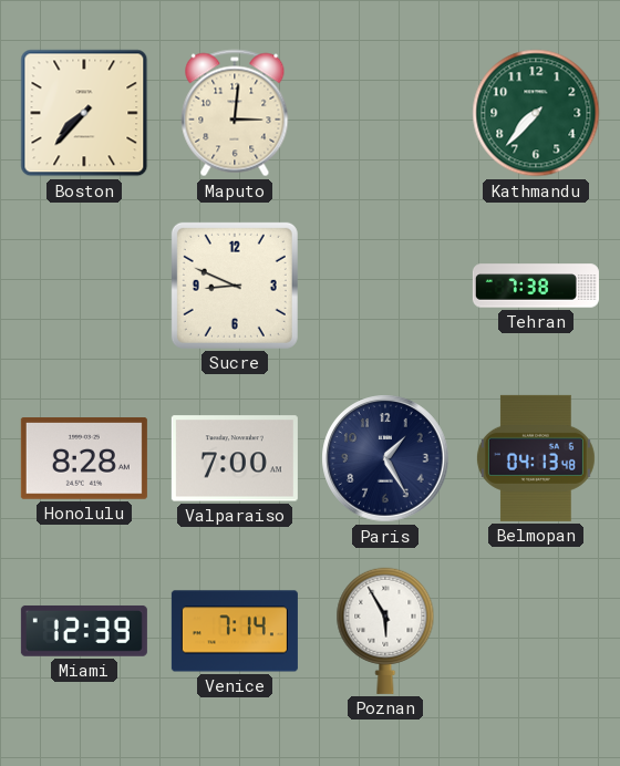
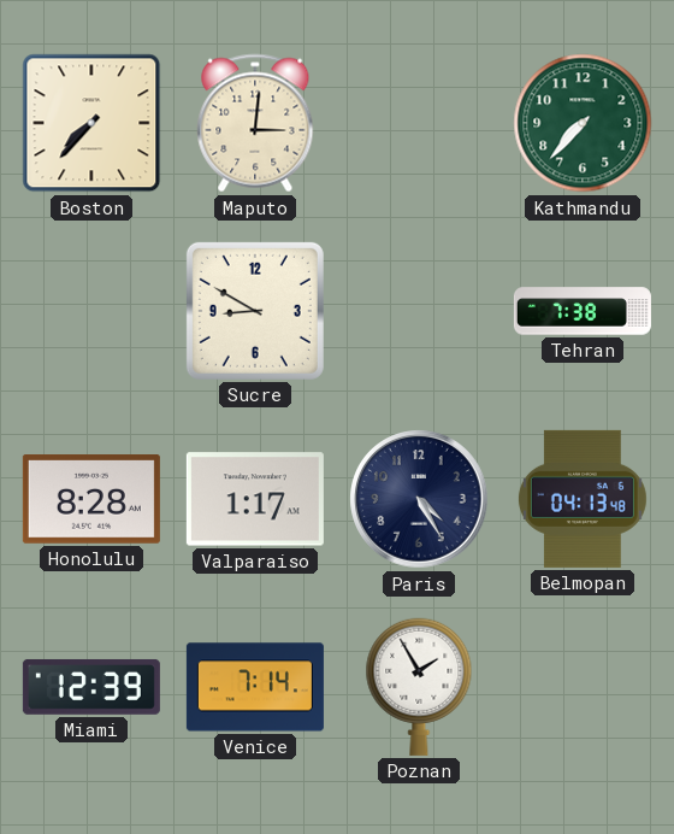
Sucre: 8:49 -> 8:50
Valparaiso: 7:00 -> 1:17
Paris: 1:25 -> 4:25
Poznan: 5:55 -> 1:55
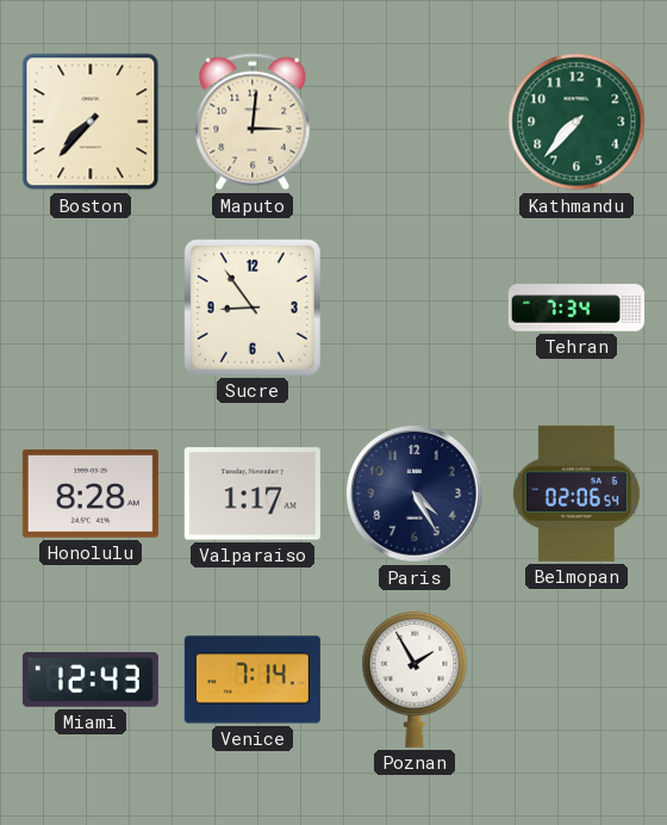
Sucre: 8:50 -> 8:54
Tehran: 7:38 -> 7:34
Belmopan: 04:13 -> 02:06
Miami: 12:39 -> 12:43
